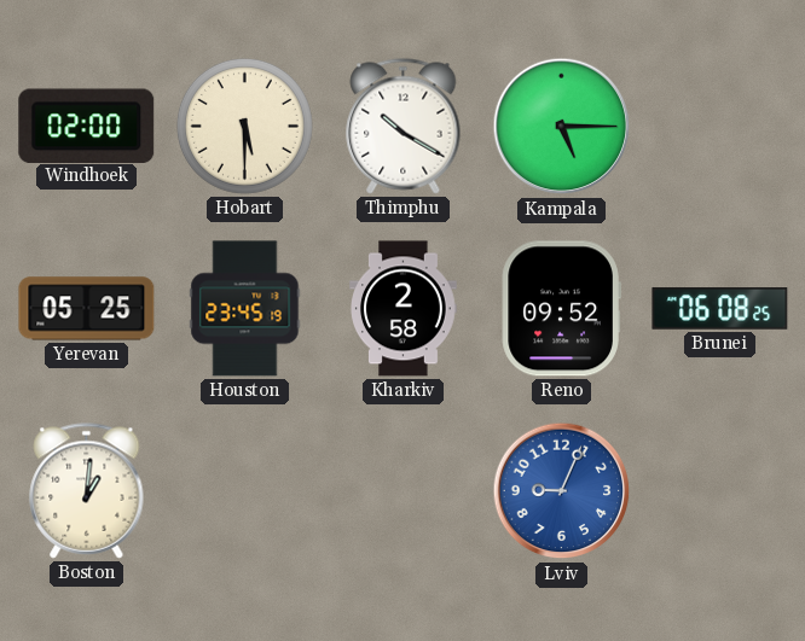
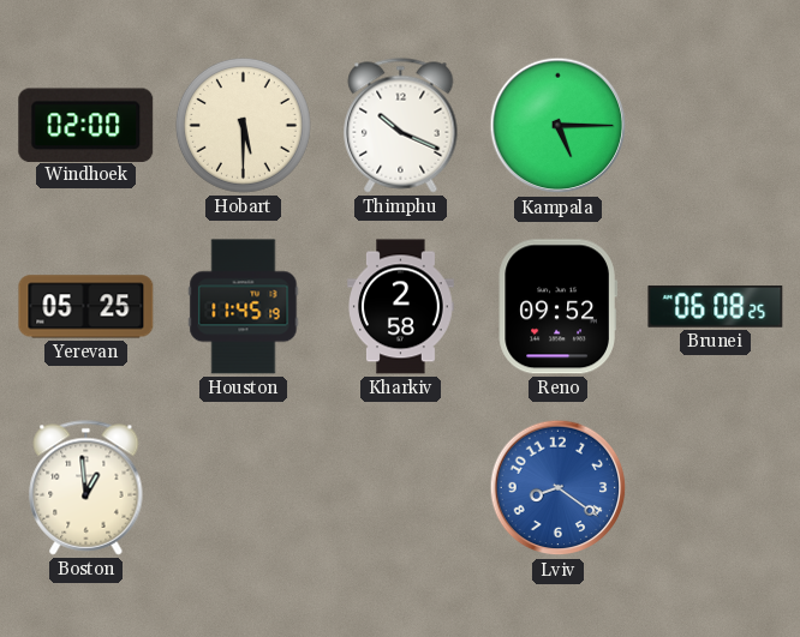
Thimphu: 10:20 -> 10:19
Houston: 23:45 -> 11:45
Boston: 1:01 -> 12:59
Lviv: 9:04 -> 8:21
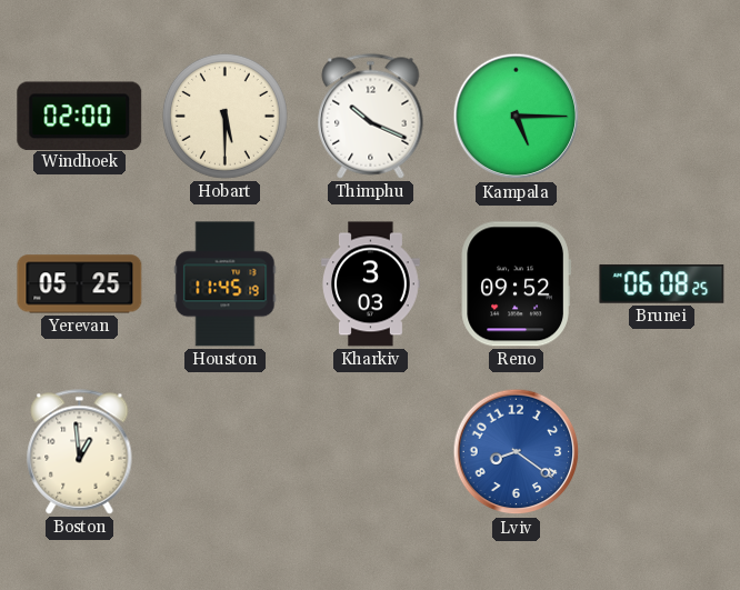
Kharkiv: 2:58 -> 3:03
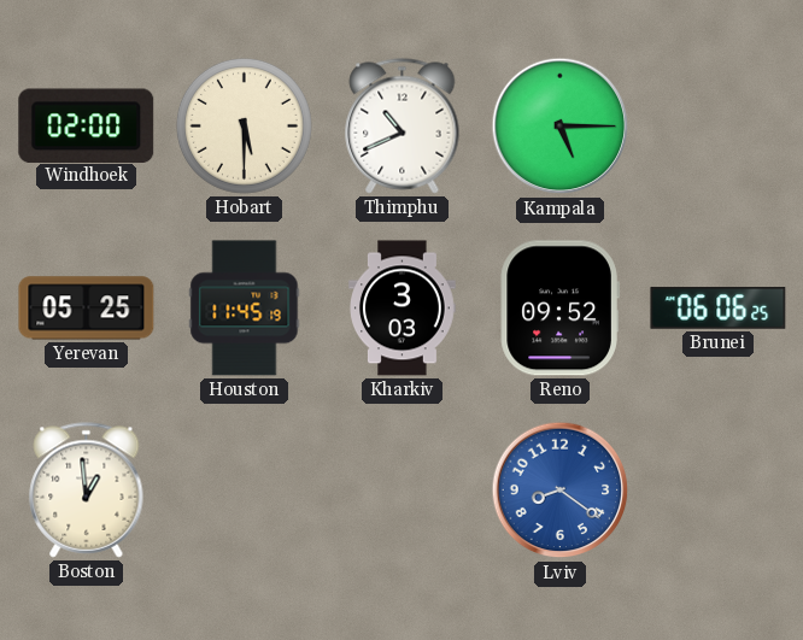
Thimphu: 10:19 -> 10:41
Brunei: 06:08 -> 06:06
